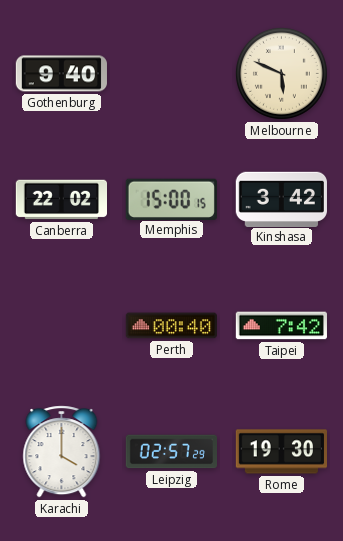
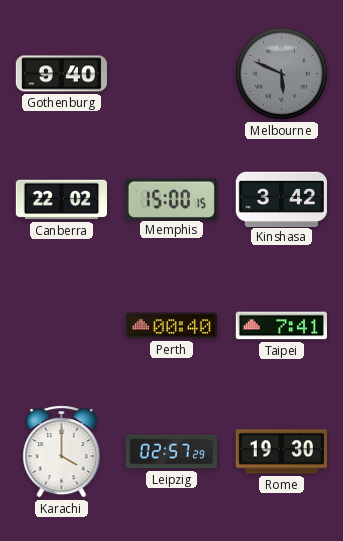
Melbourne dial: cream -> grey
Taipei: 7:42 -> 7:41
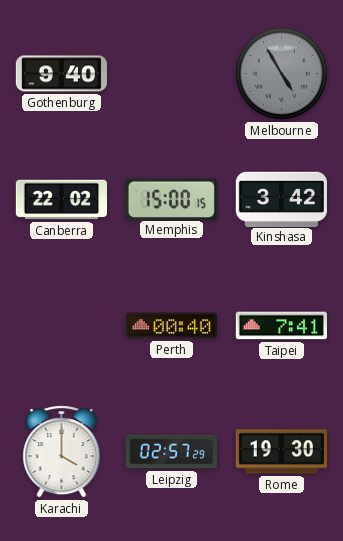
Melbourne: 5:49 -> 4:55
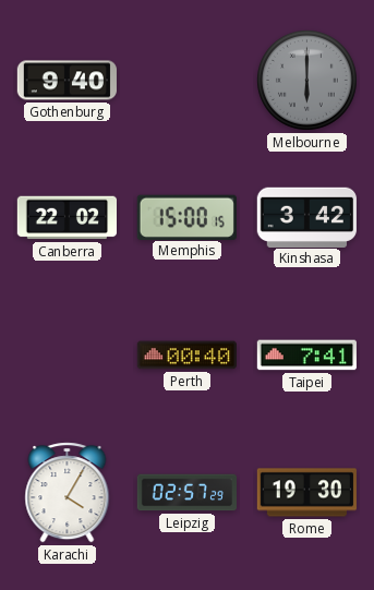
Melbourne: 4:55 -> 6:00
Karachi: 4:00 -> 4:05
